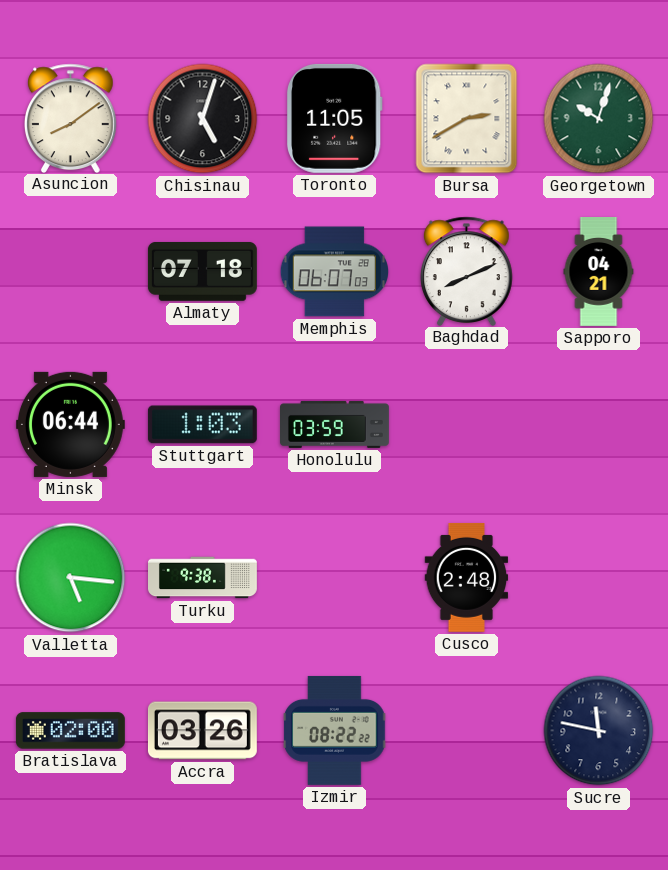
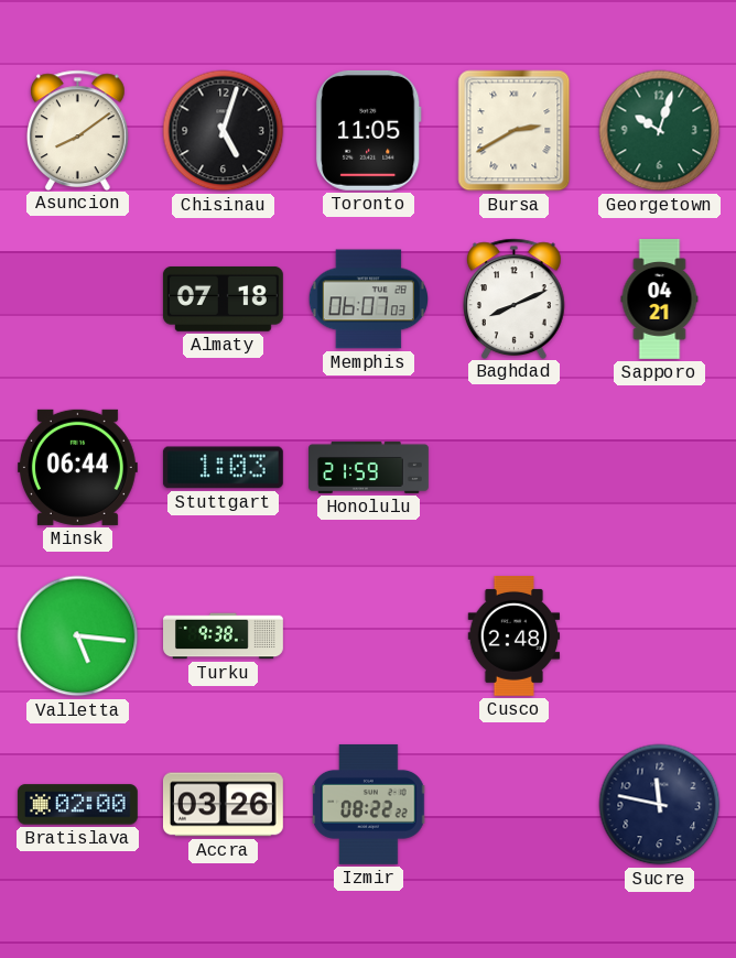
Honolulu: 03:59 -> 21:59
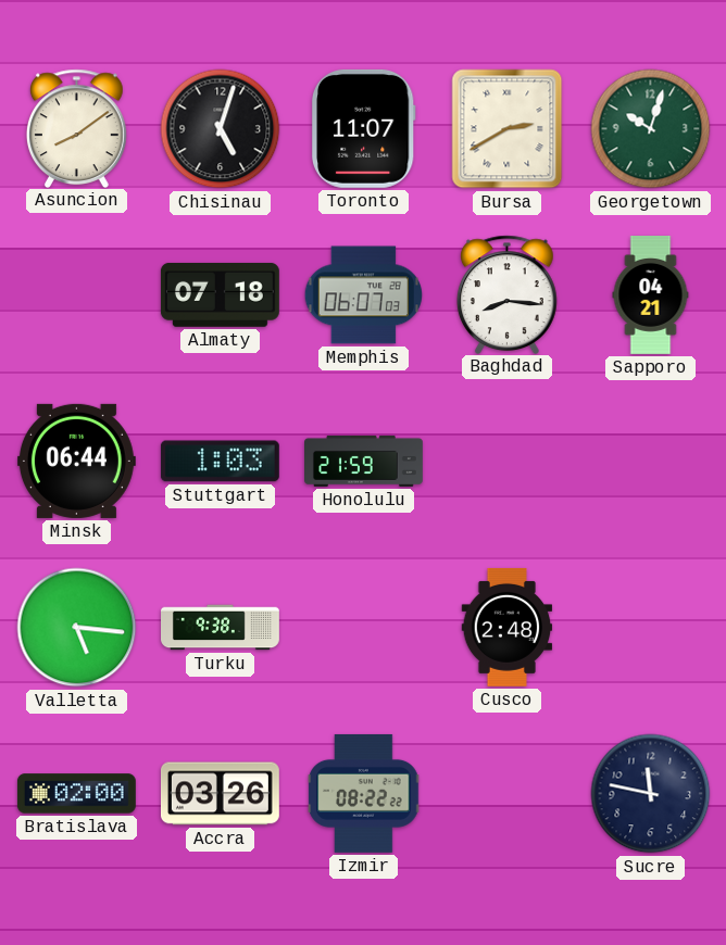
Toronto: 11:05 -> 11:07
Baghdad: 8:11 -> 8:16
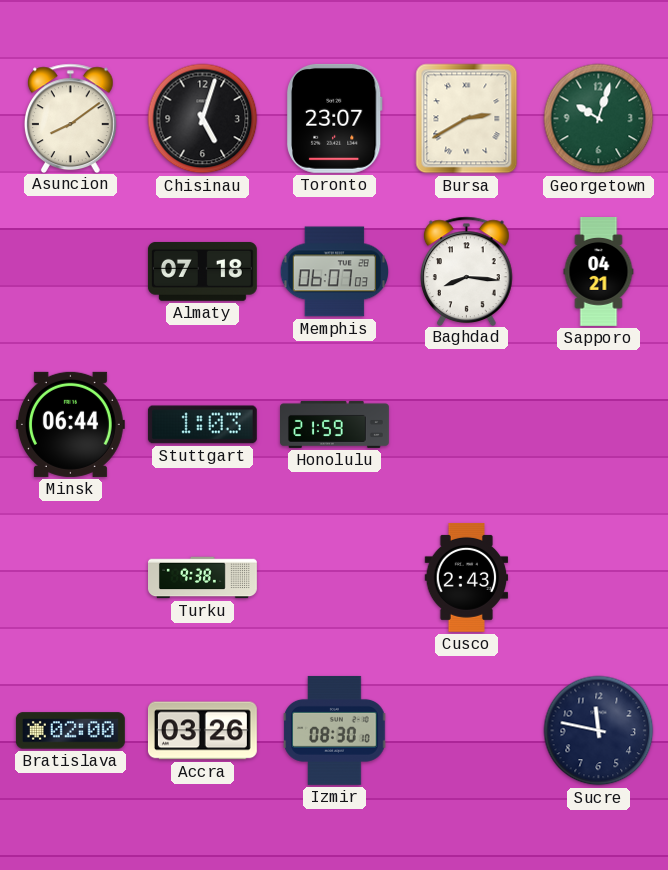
Toronto: 11:07 -> 23:07
Valletta: 5:16 -> none
Cusco: 2:48 -> 2:43
Izmir: 08:22 -> 08:30
